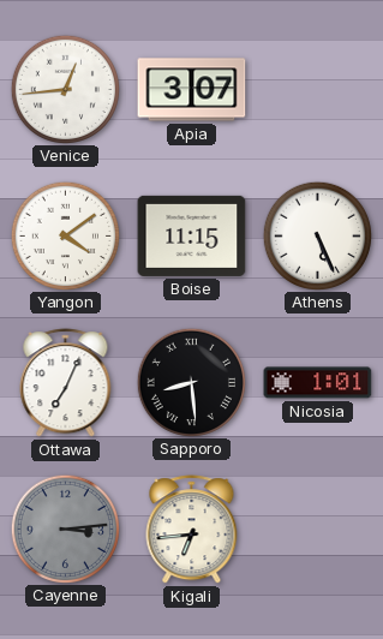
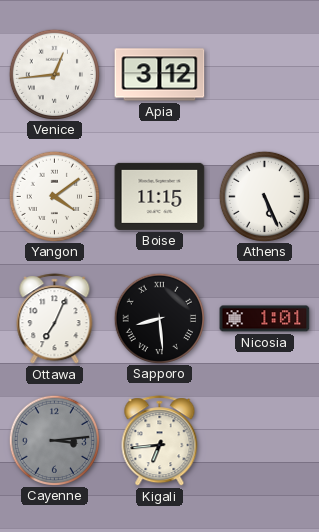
Apia: 3:07 -> 3:12
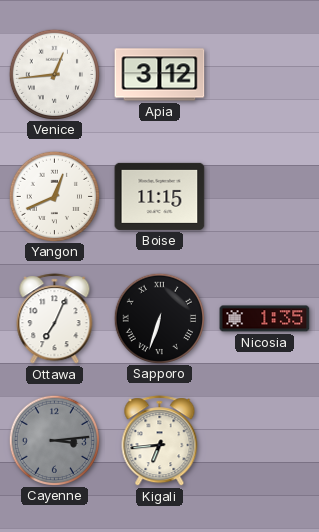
Yangon: 4:09 -> 12:41
Athens: 5:26 -> none
Sapporo: 8:29 -> 6:33
Nicosia: 1:01 -> 1:35
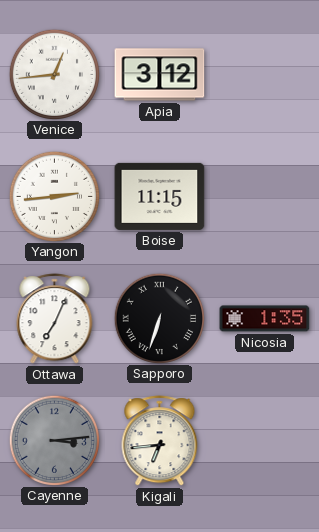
Yangon: 12:41 -> 2:44
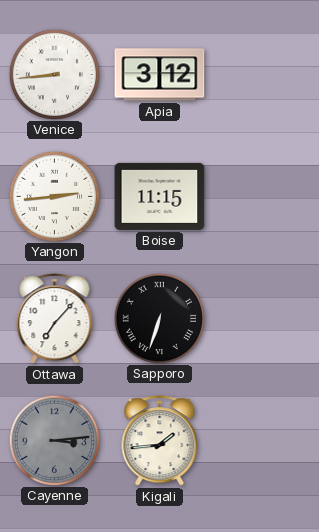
Venice: 12:44 -> 8:44
Ottawa: 7:04 -> 7:07
Nicosia: 1:35 -> none
Kigali: 6:44 -> 1:44
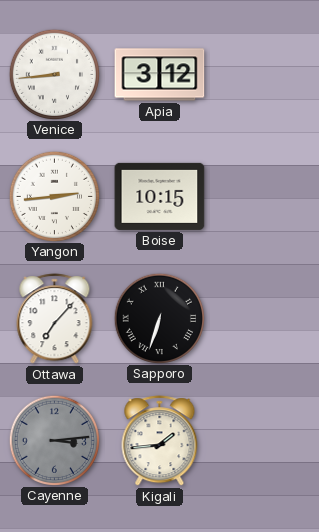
Boise: 11:15 -> 10:15
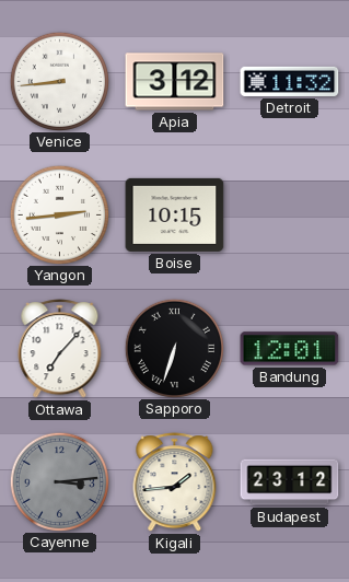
Detroit: none -> 11:32
Bandung: none -> 12:01
Budapest: none -> 23:12
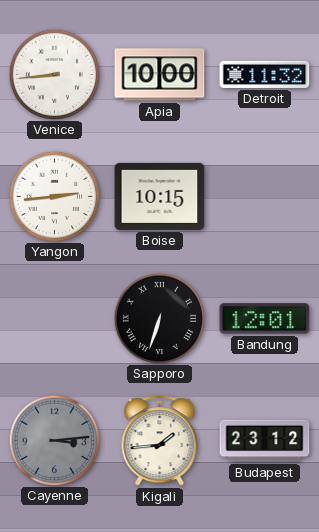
Apia: 3:12 -> 10:00
Ottawa: 7:07 -> none
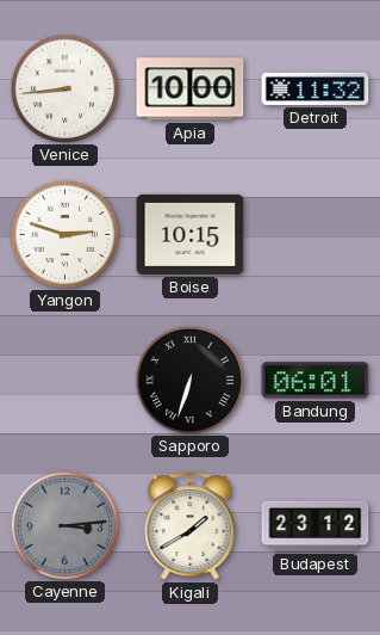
Yangon: 2:44 -> 2:48
Bandung: 12:01 -> 06:01
Kigali: 1:44 -> 1:40
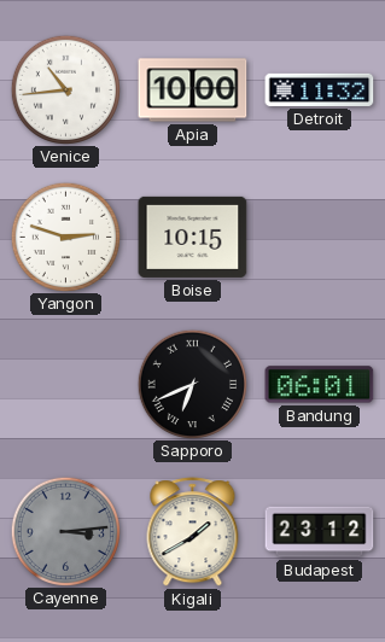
Venice: 8:44 -> 10:44
Sapporo: 6:33 -> 6:41
